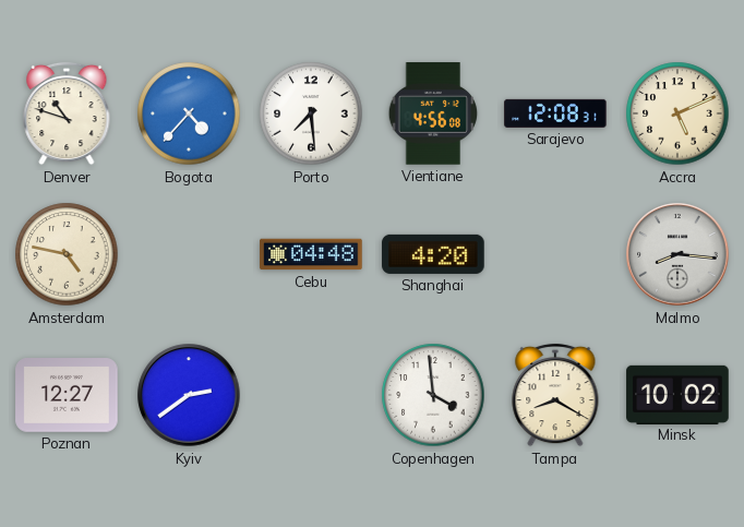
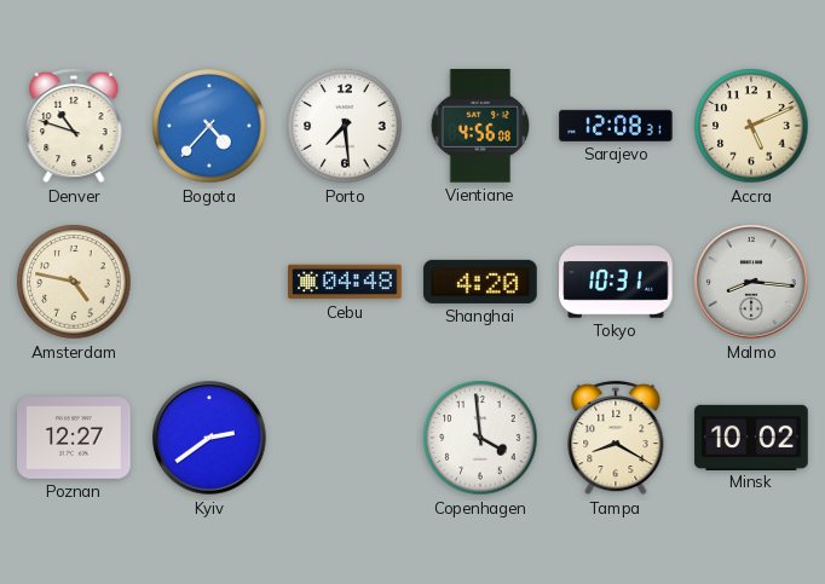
Tokyo: none -> 10:31
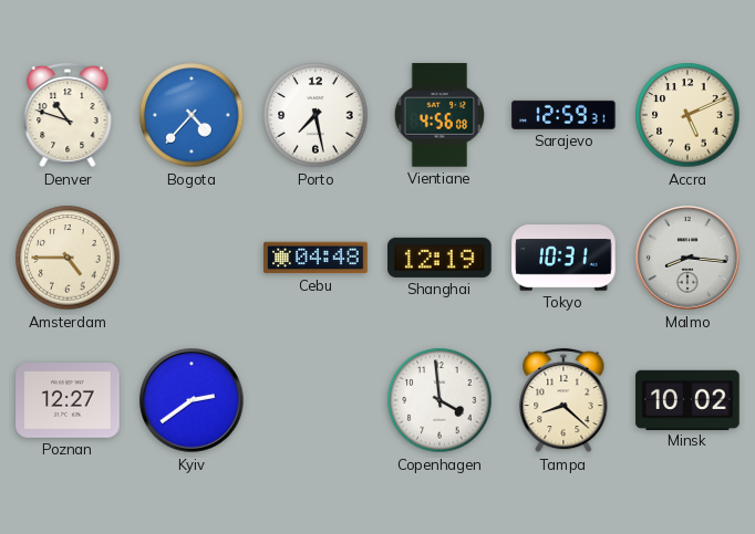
Porto: 7:29 -> 7:28
Sarajevo: 12:08 -> 12:59
Amsterdam: 4:47 -> 4:45
Shanghai: 4:20 -> 12:19
Tampa: 8:20 -> 8:22
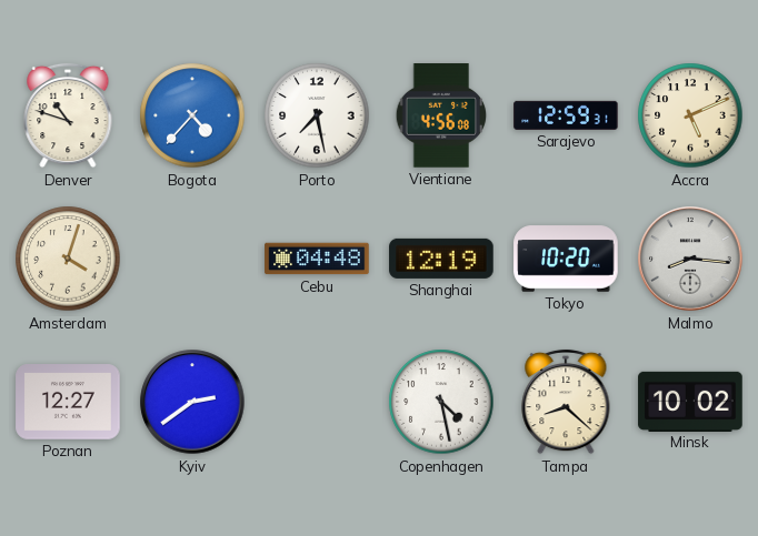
Amsterdam: 4:45 -> 4:03
Tokyo: 10:31 -> 10:20
Copenhagen: 3:59 -> 4:28
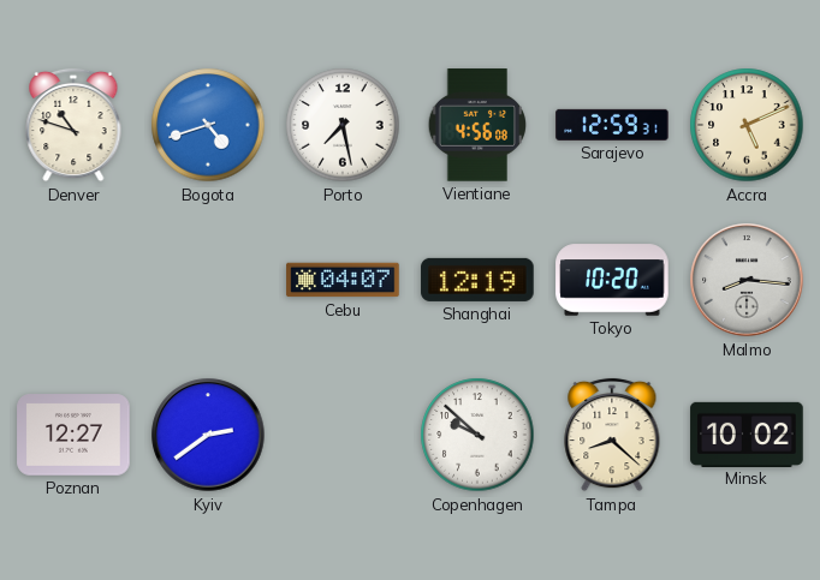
Bogota: 4:37 -> 4:42
Amsterdam: 4:03 -> none
Cebu: 04:48 -> 04:07
Copenhagen: 4:28 -> 9:52
